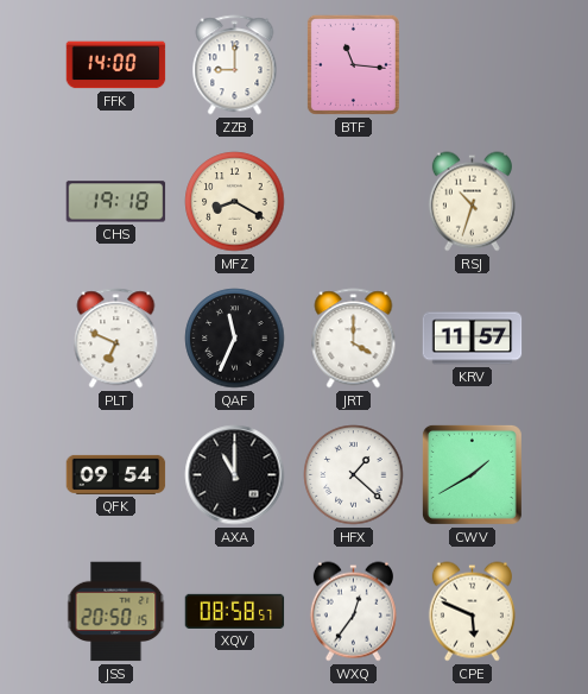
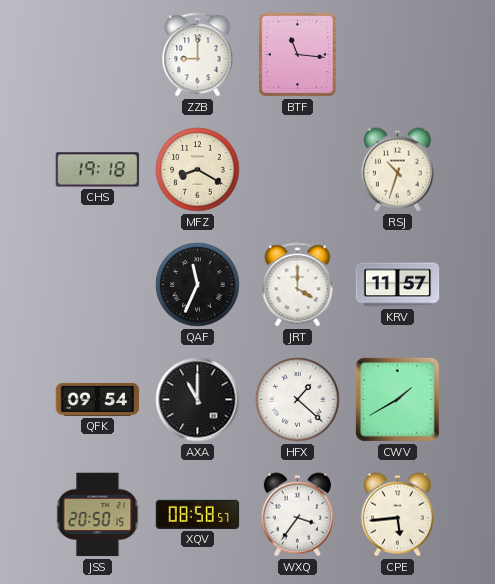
FFK: 14:00 -> none
PLT: 6:49 -> none
WXQ: 12:36 -> 3:36
CPE: 5:49 -> 5:44
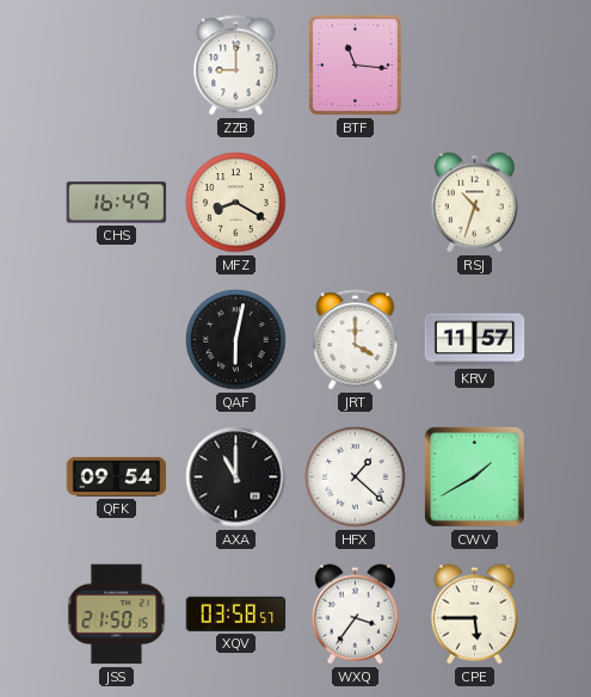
CHS: 19:18 -> 16:49
QAF: 11:34 -> 6:02
JSS: 20:50 -> 21:50
XQV: 08:58 -> 03:58
CPE: 5:44 -> 5:45
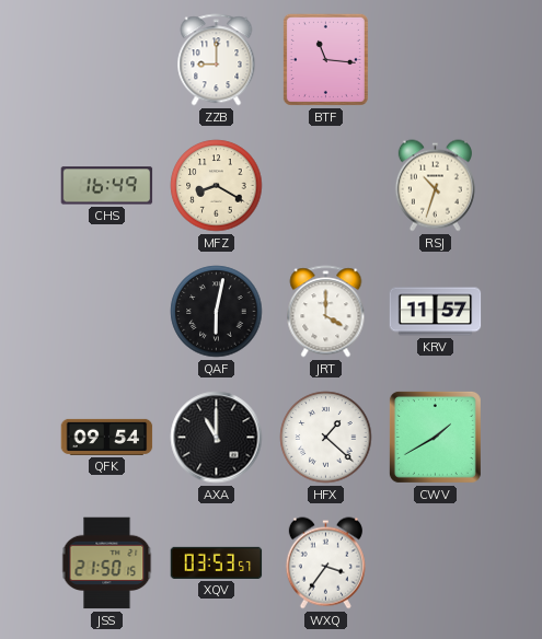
XQV: 03:58 -> 03:53
CPE: 5:45 -> none
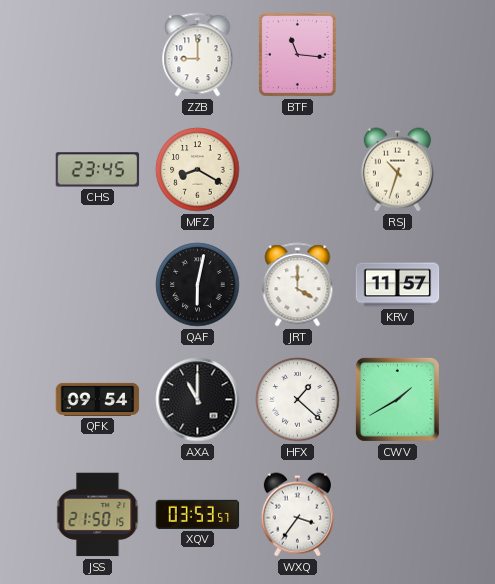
CHS: 16:49 -> 23:45
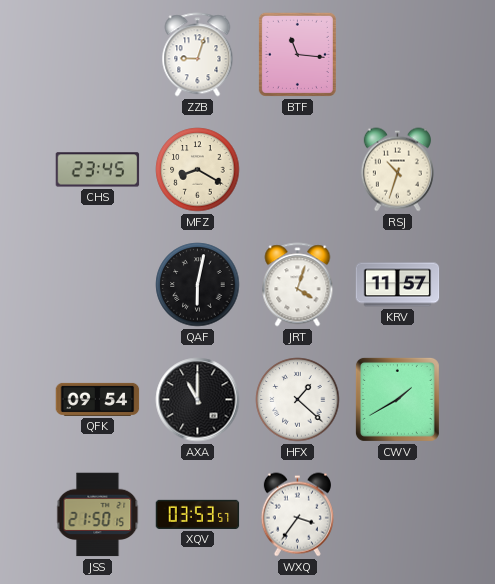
ZZB: 9:00 -> 9:03
JRT: 4:00 -> 4:03
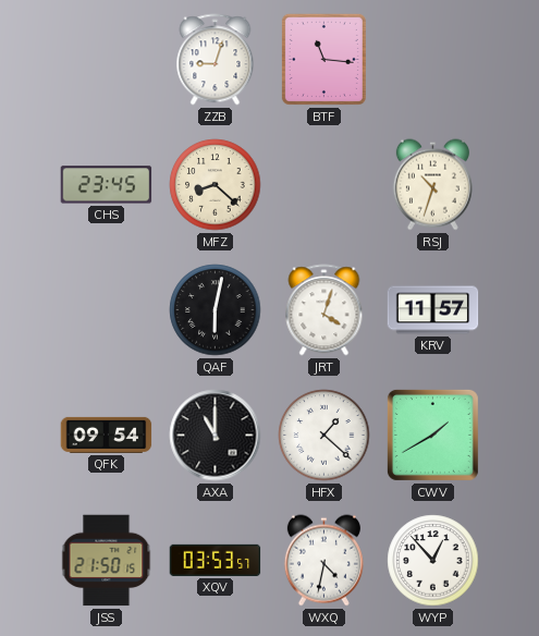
MFZ: 8:20 -> 8:22
WXQ: 3:36 -> 4:32
WYP: none -> 12:53
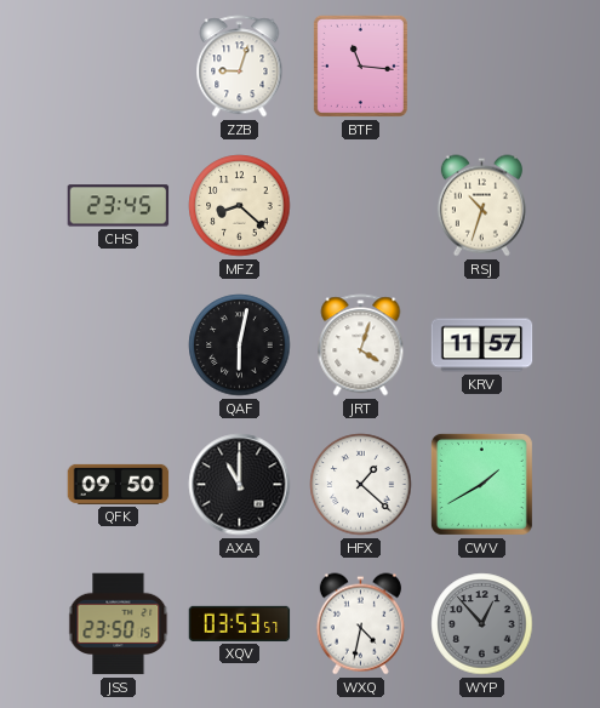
QFK: 09:54 -> 09:50
JSS: 21:50 -> 23:50
WYP dial: white -> grey
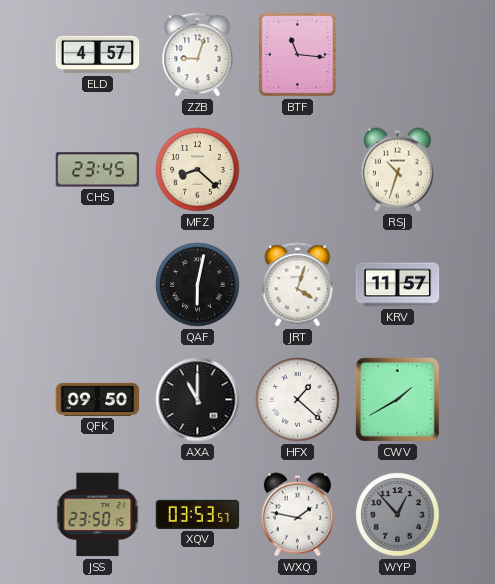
ELD: none -> 4:57
WXQ: 4:32 -> 1:47
